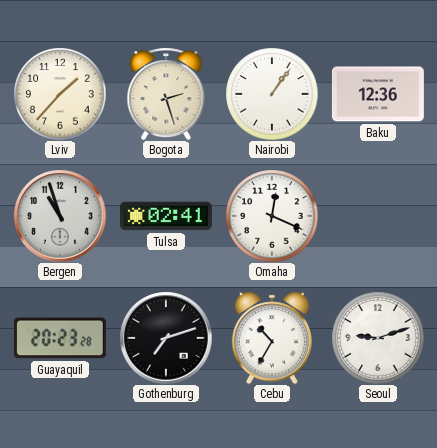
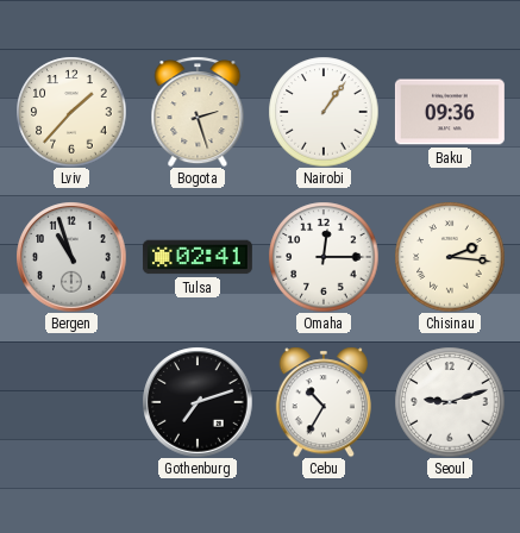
Baku: 12:36 -> 09:36
Omaha: 12:19 -> 12:15
Chisinau: none -> 2:16
Guayaquil: 20:23 -> none
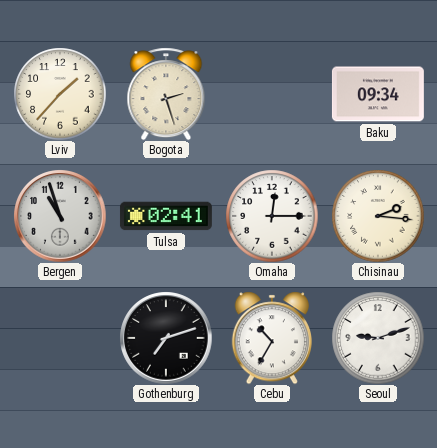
Nairobi: 1:06 -> none
Baku: 09:36 -> 09:34
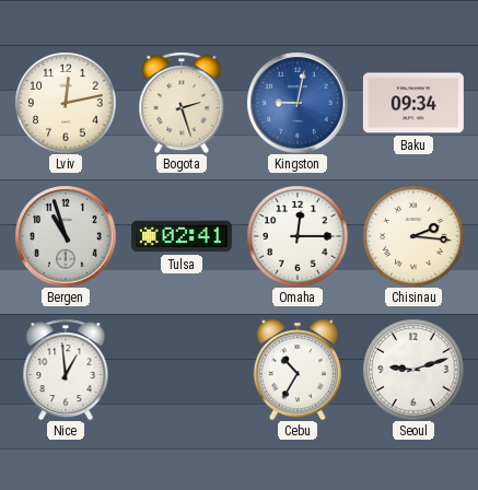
Lviv: 1:37 -> 12:13
Kingston: none -> 9:02
Nice: none -> 12:59
Gothenburg: 7:12 -> none
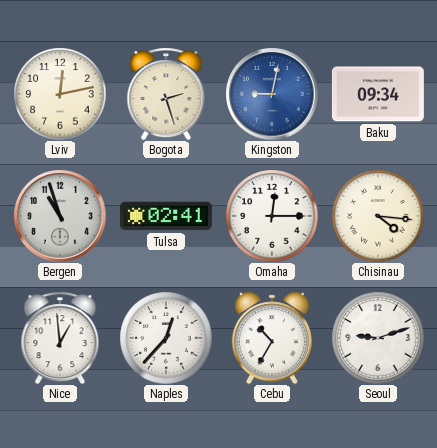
Chisinau: 2:16 -> 4:16
Naples: none -> 12:37
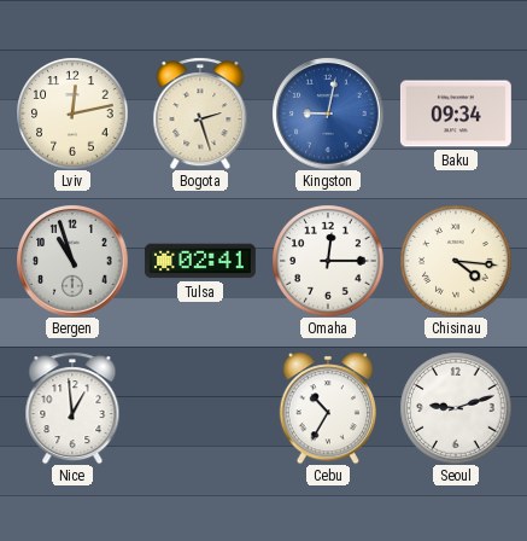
Naples: 12:37 -> none
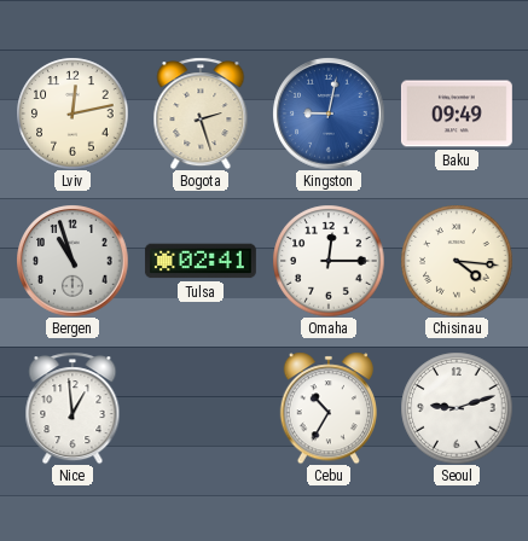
Baku: 09:34 -> 09:49
